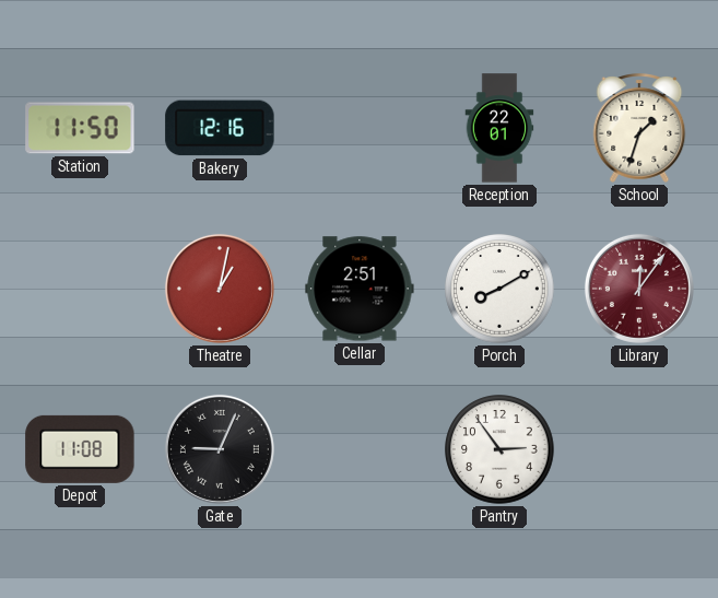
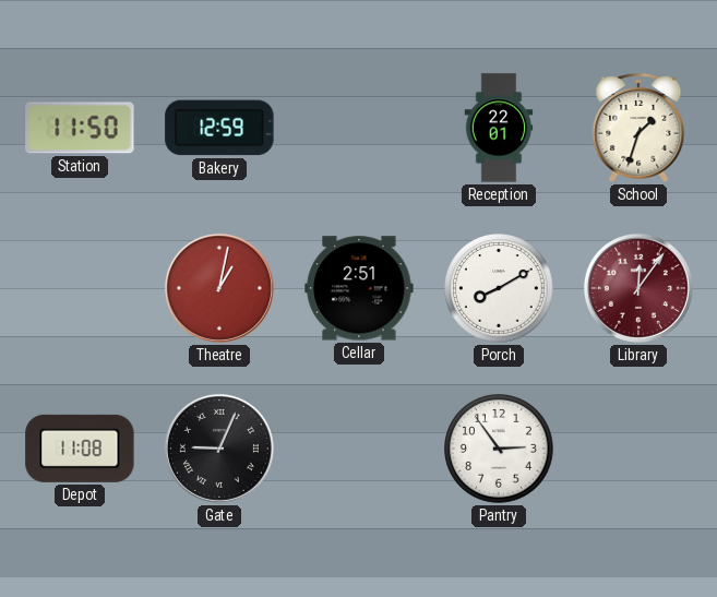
Bakery: 12:16 -> 12:59
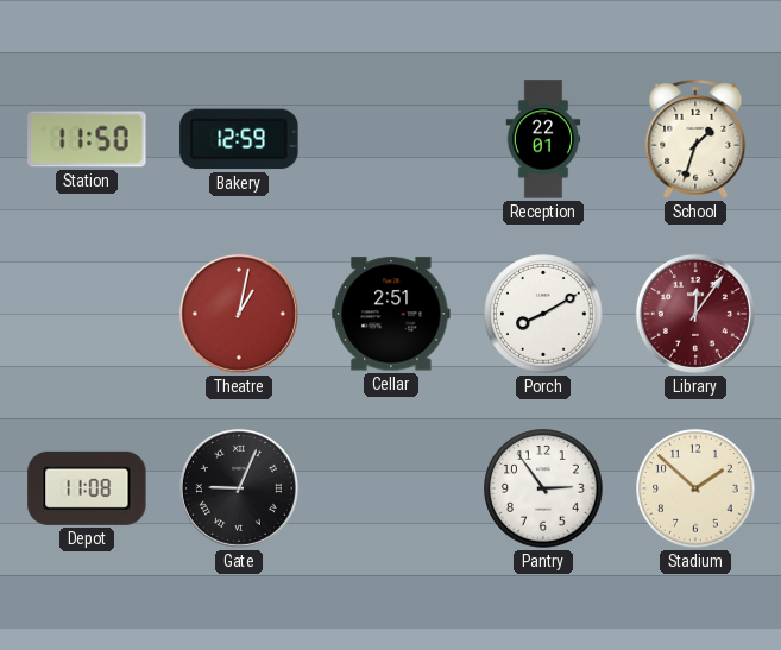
Stadium: none -> 1:52
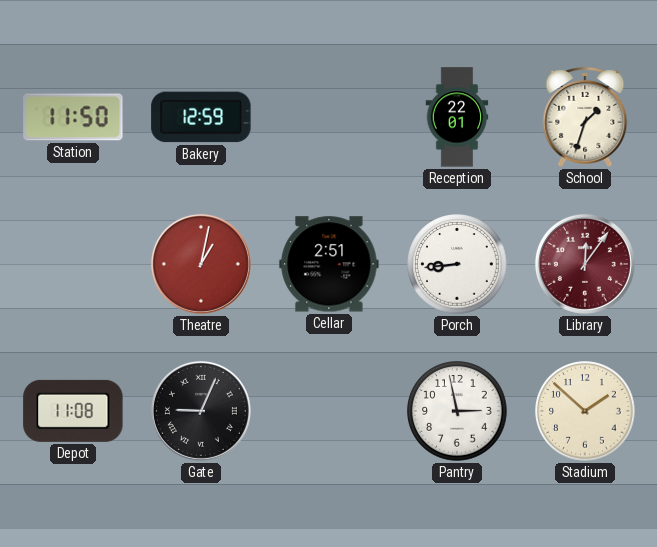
Porch: 8:10 -> 8:44
Pantry: 2:54 -> 2:58
